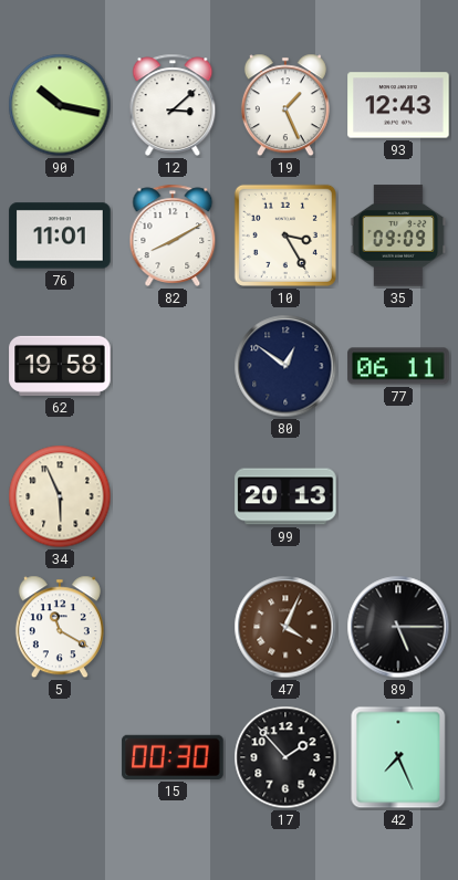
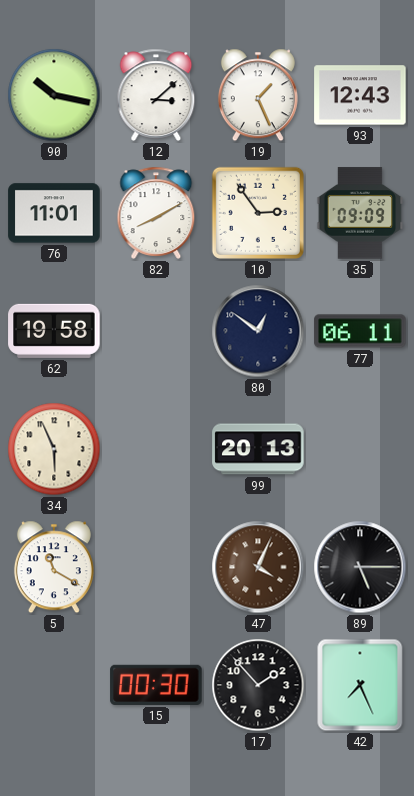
10: 3:25 -> 2:54
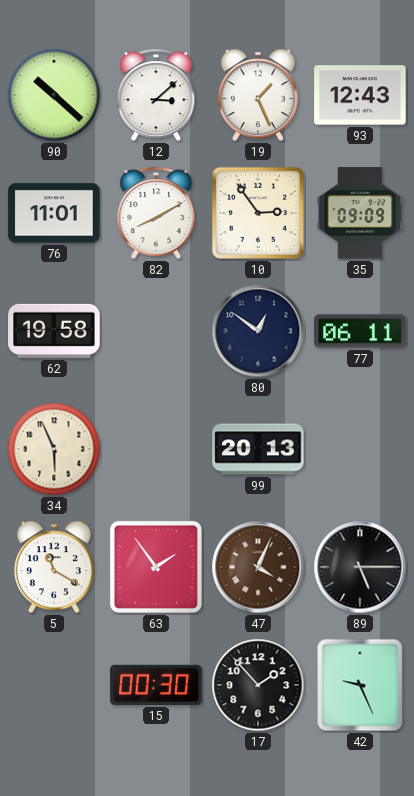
90: 10:17 -> 10:22
63: none -> 1:54
42: 7:26 -> 9:26
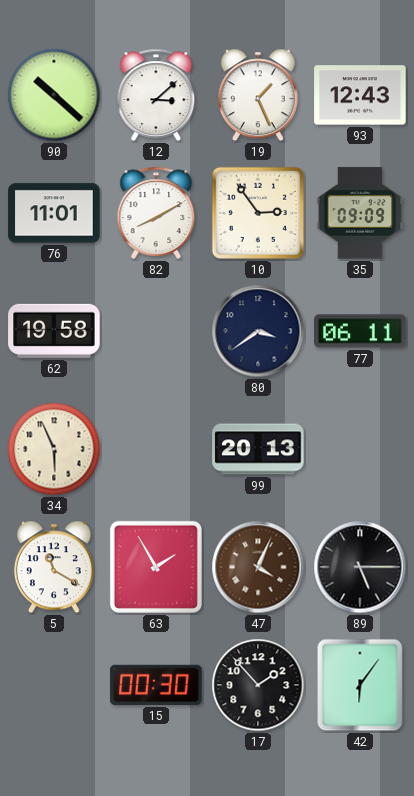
80: 12:51 -> 3:39
63: 1:54 -> 1:55
42: 9:26 -> 6:06
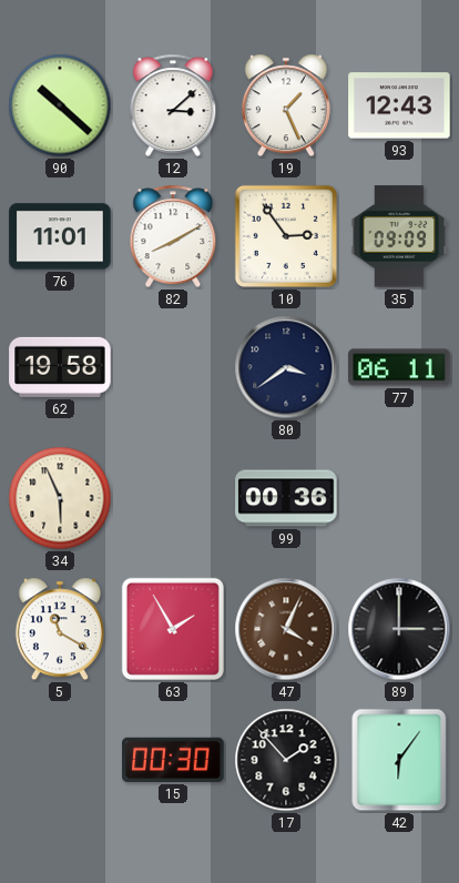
99: 20:13 -> 00:36
89: 5:15 -> 3:00
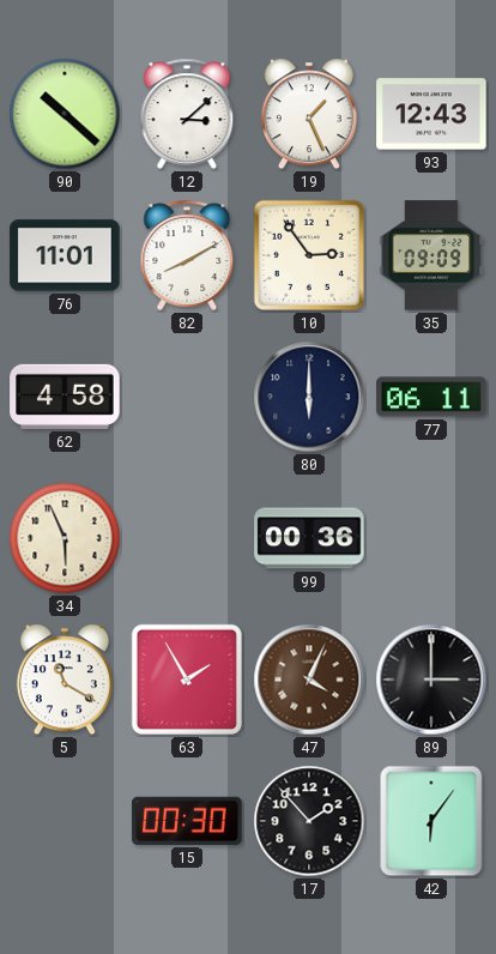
62: 19:58 -> 4:58
80: 3:39 -> 6:00
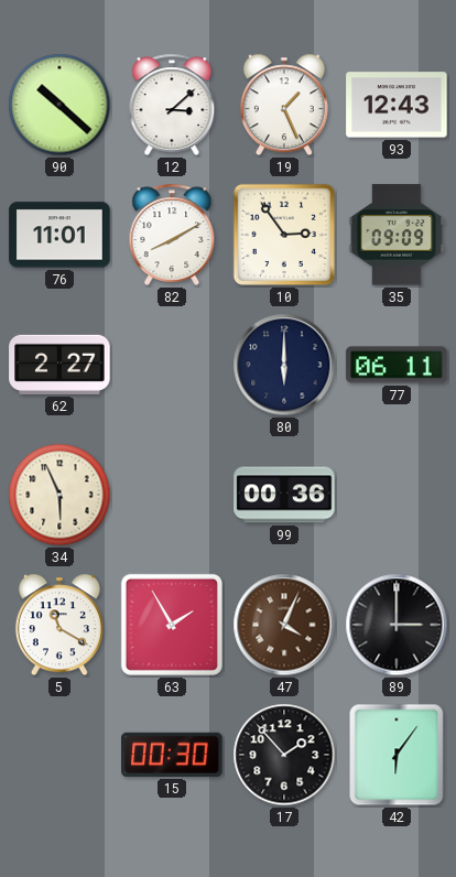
62: 4:58 -> 2:27
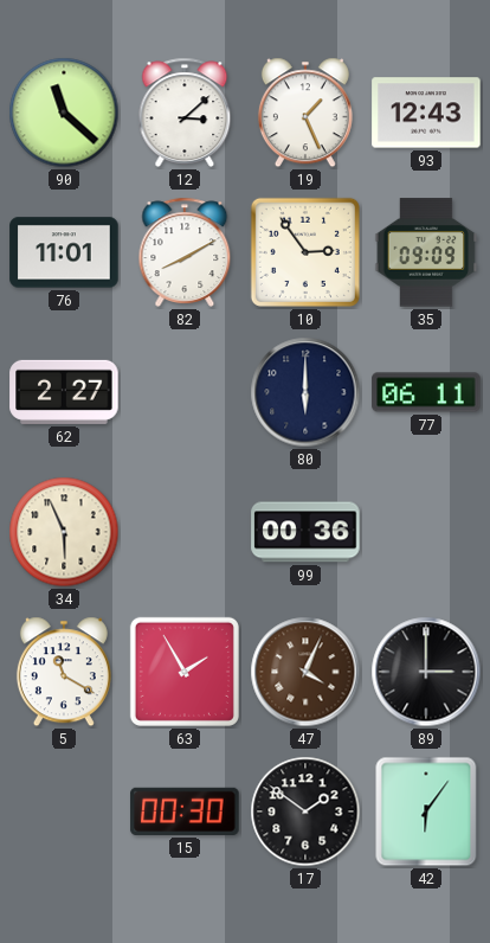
90: 10:22 -> 11:22
17: 1:53 -> 1:51
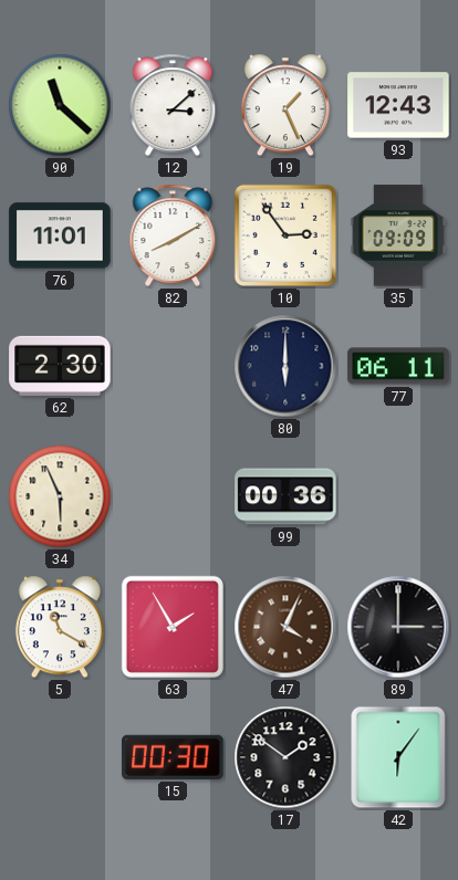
62: 2:27 -> 2:30
